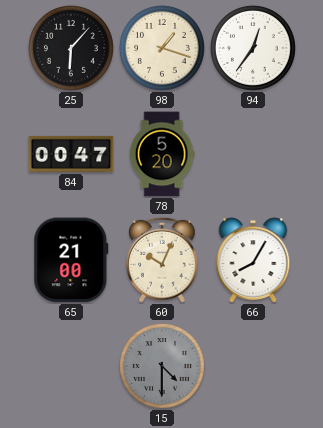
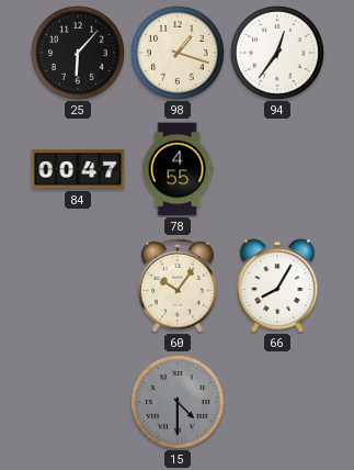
78: 5:20 -> 4:55
65: 21:00 -> none
60: 10:04 -> 10:06
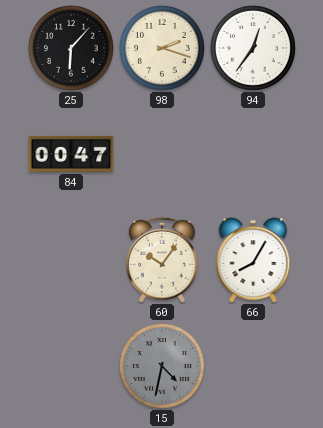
98: 1:18 -> 2:18
78: 4:55 -> none
15: 4:30 -> 4:32
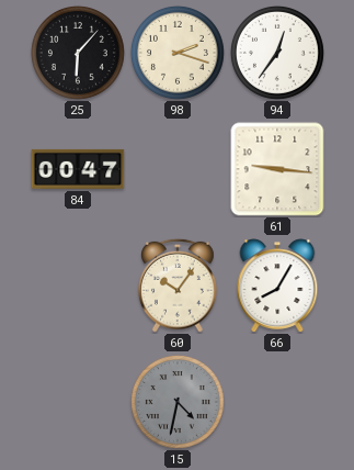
61: none -> 9:16
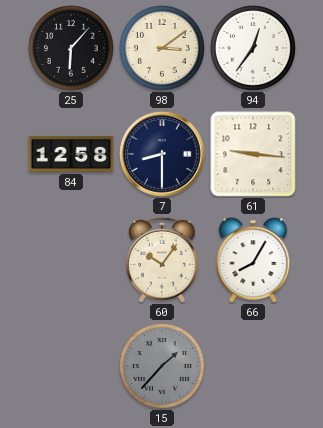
98: 2:18 -> 3:09
84: 00:47 -> 12:58
7: none -> 8:30
15: 4:32 -> 1:37
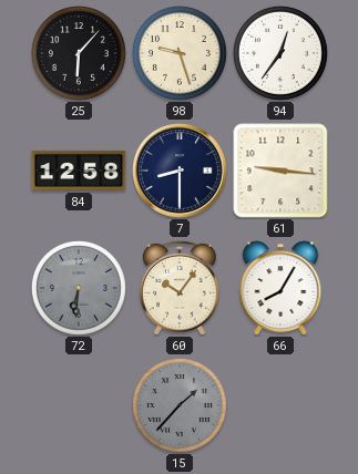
98: 3:09 -> 9:27
72: none -> 6:31
